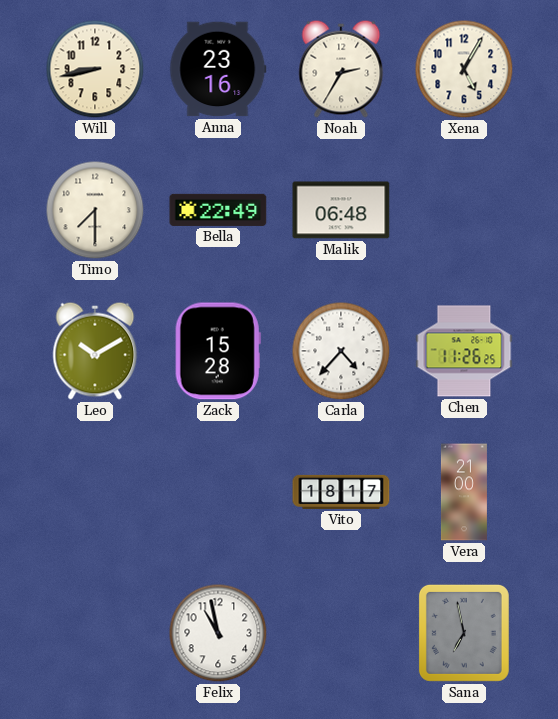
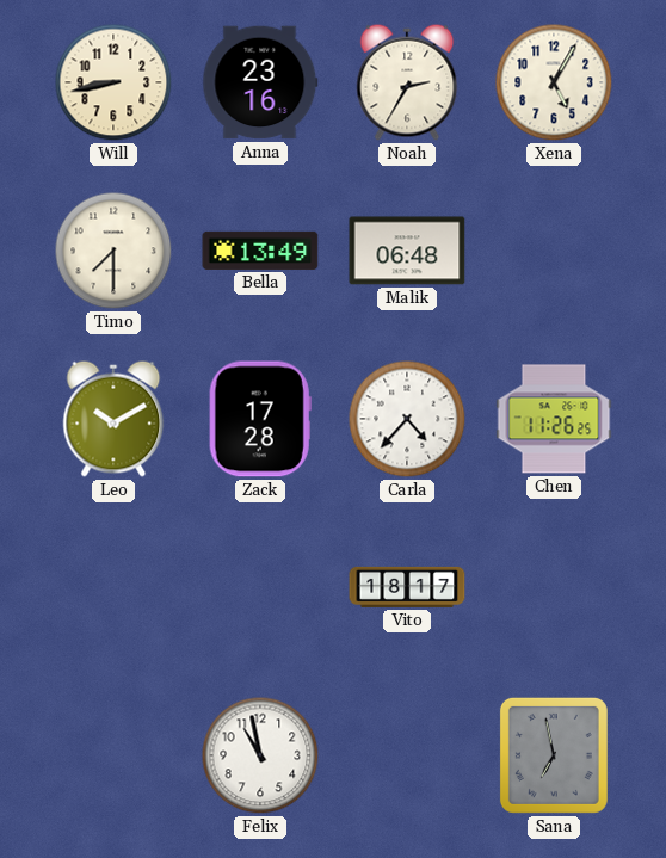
Bella: 22:49 -> 13:49
Zack: 15:28 -> 17:28
Vera: 21:00 -> none
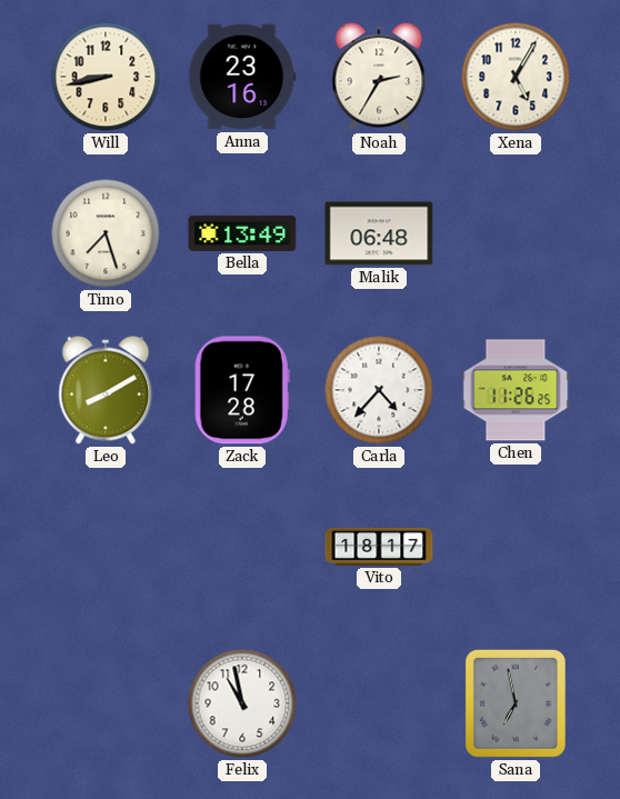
Timo: 7:30 -> 7:27
Leo: 10:10 -> 8:10
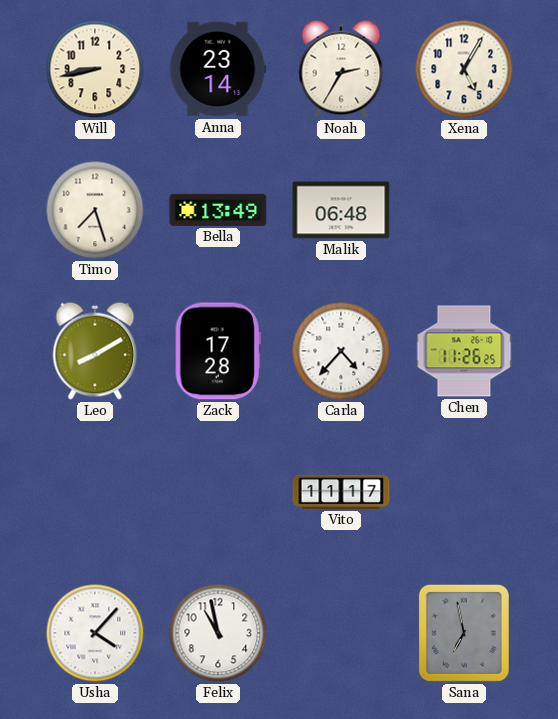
Anna: 23:16 -> 23:14
Vito: 18:17 -> 11:17
Usha: none -> 4:07
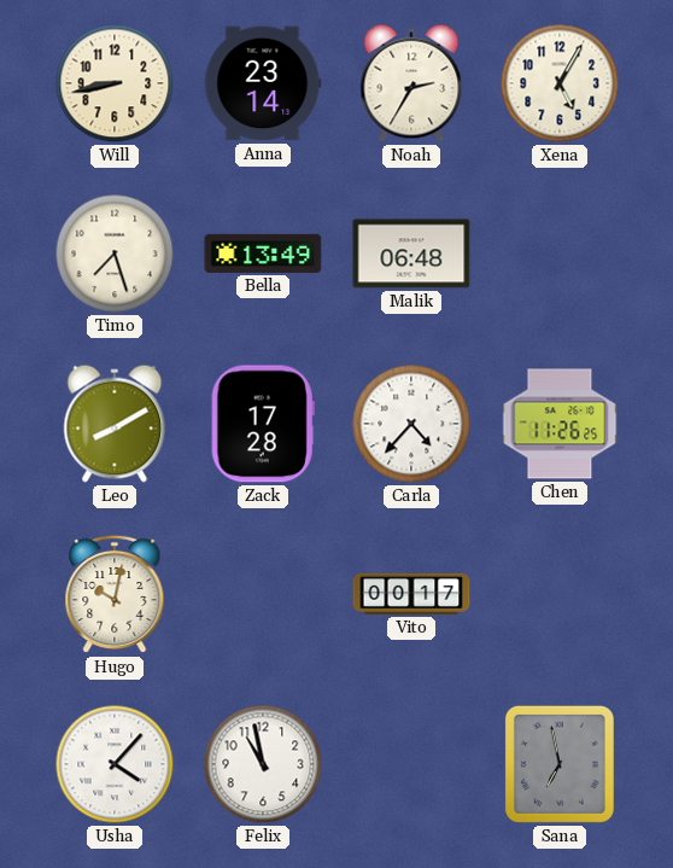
Hugo: none -> 10:02
Vito: 11:17 -> 00:17
